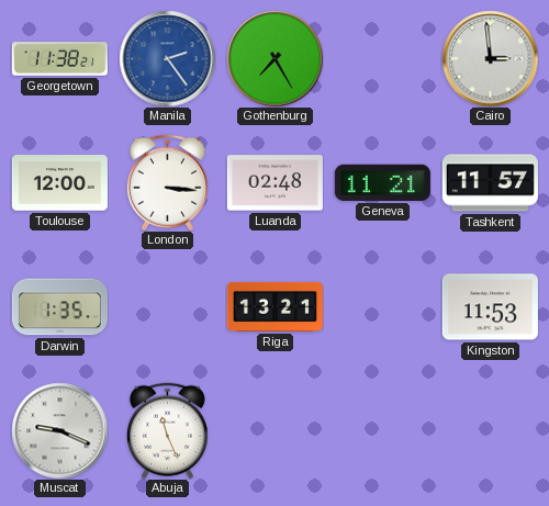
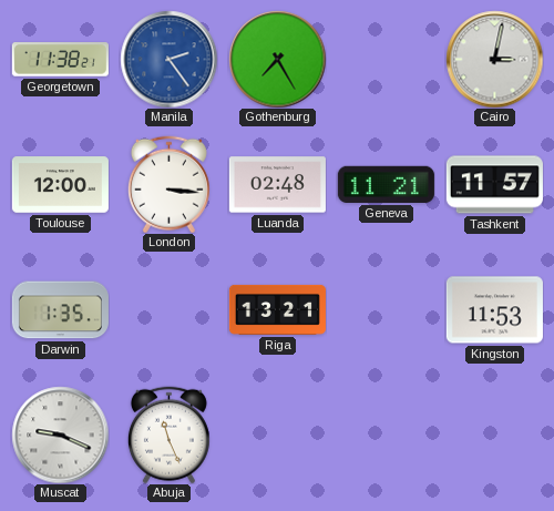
Cairo: 2:59 -> 3:02
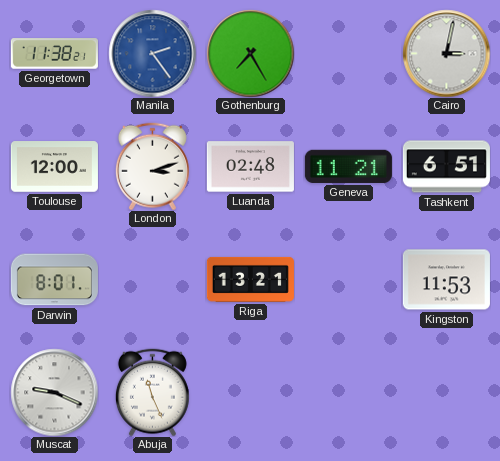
London: 3:16 -> 3:12
Tashkent: 11:57 -> 6:51
Darwin: 1:35 -> 8:01
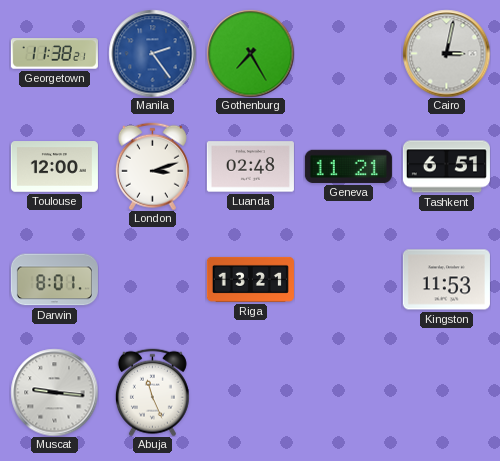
Muscat: 9:19 -> 9:16
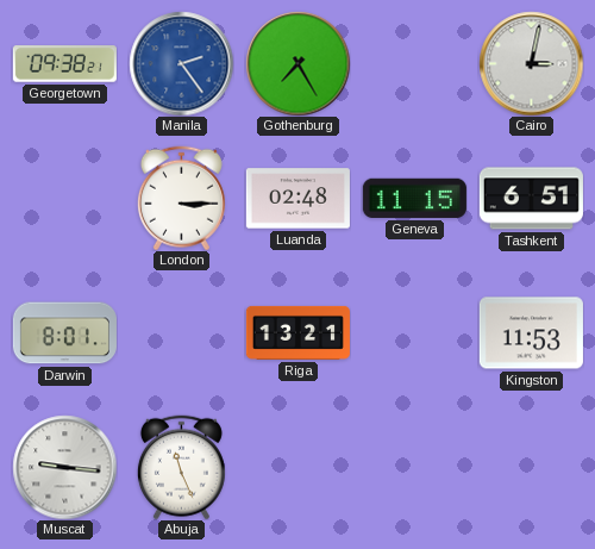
Georgetown: 11:38 -> 09:38
Toulouse: 12:00 -> none
London: 3:12 -> 3:15
Geneva: 11:21 -> 11:15
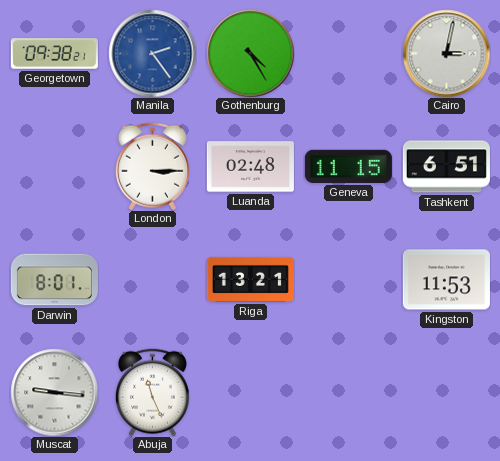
Gothenburg: 7:25 -> 4:25
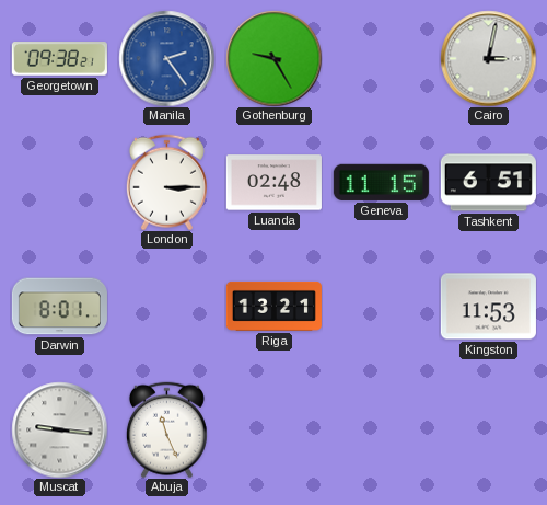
Gothenburg: 4:25 -> 9:25
